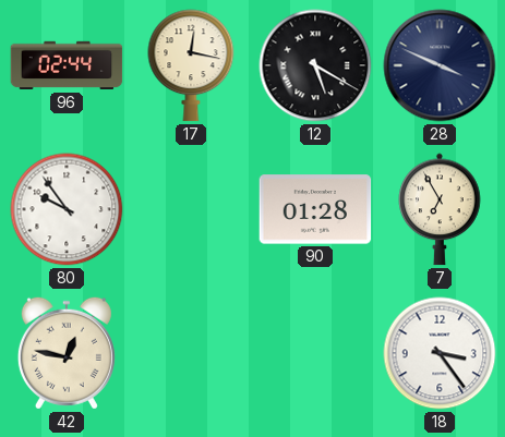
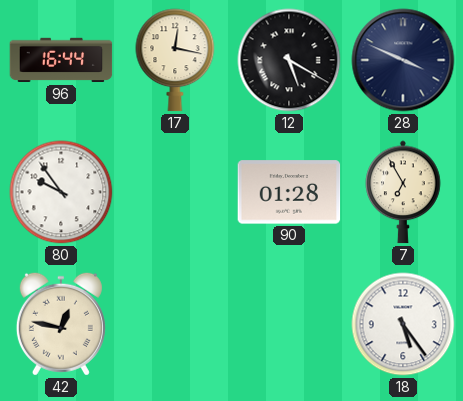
96: 02:44 -> 16:44
18: 3:24 -> 5:24
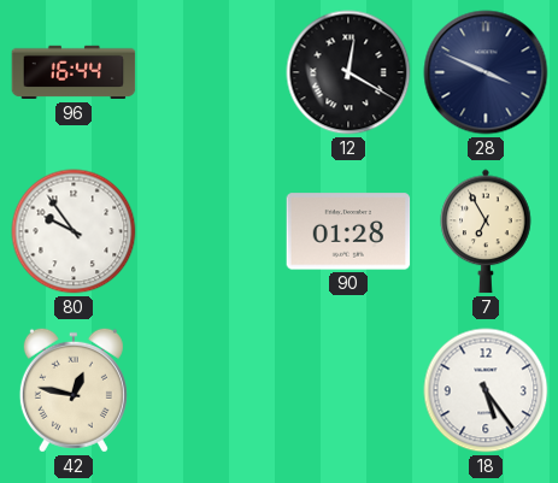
17: 12:17 -> none
12: 5:20 -> 12:20
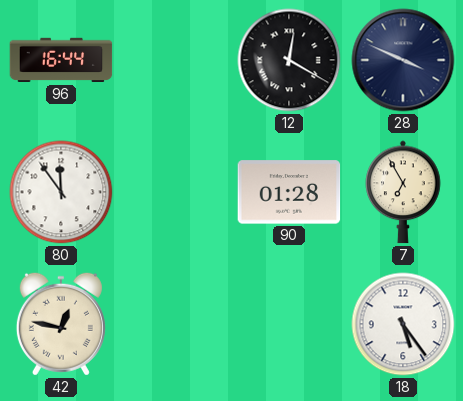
80: 9:54 -> 11:54
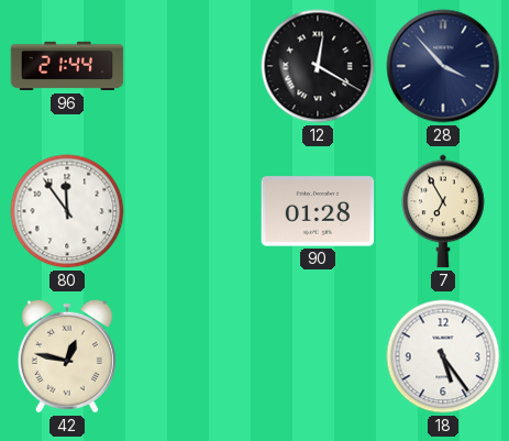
96: 16:44 -> 21:44
28: 3:49 -> 3:53
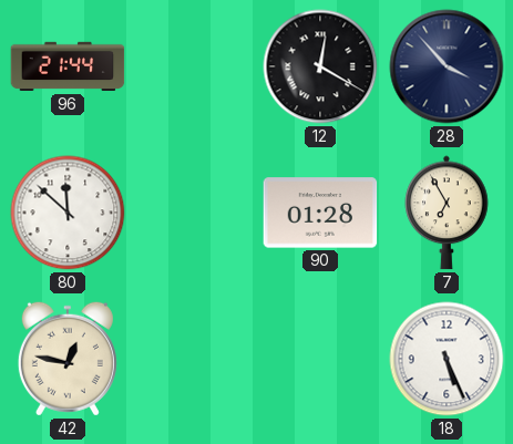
80: 11:54 -> 11:52
18: 5:24 -> 5:26
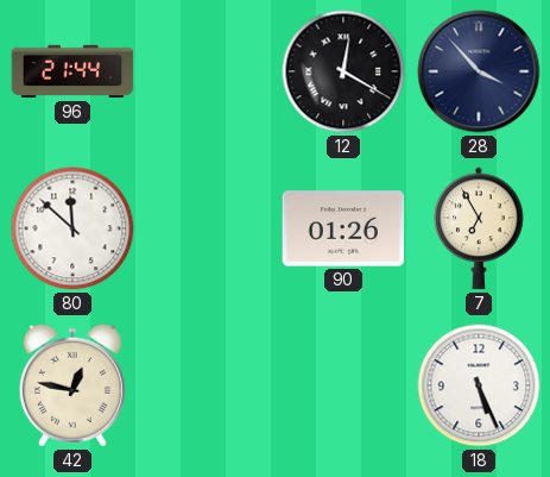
90: 01:28 -> 01:26
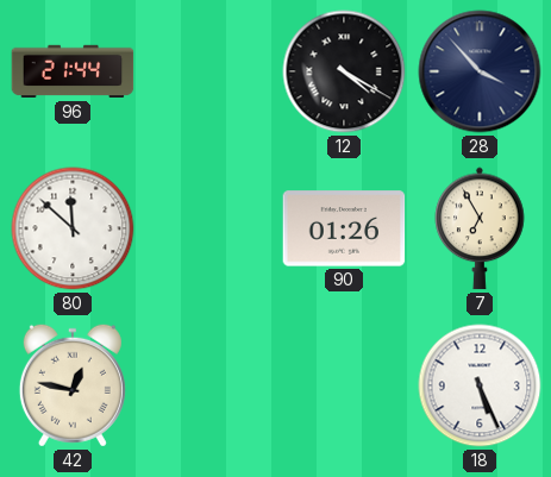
12: 12:20 -> 4:20
